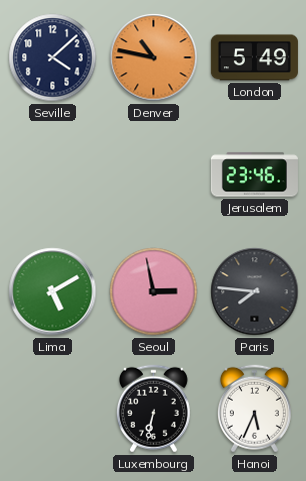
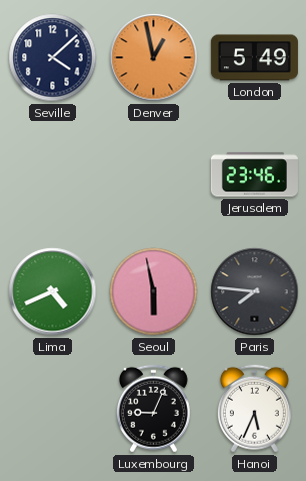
Denver: 10:47 -> 12:58
Lima: 5:10 -> 4:41
Seoul: 2:58 -> 5:58
Luxembourg: 6:32 -> 9:04
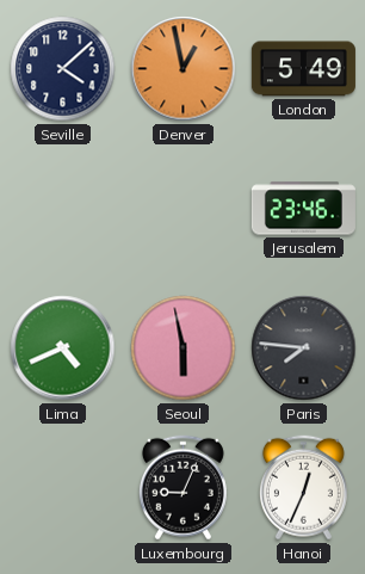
Hanoi: 5:34 -> 12:34
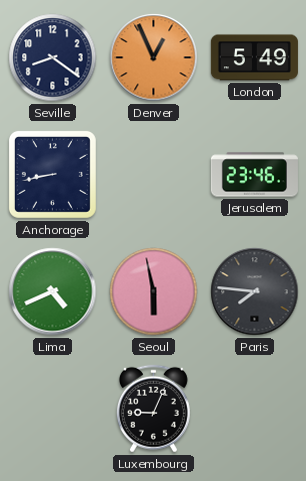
Seville: 4:08 -> 8:21
Denver: 12:58 -> 12:56
Anchorage: none -> 8:43
Hanoi: 12:34 -> none
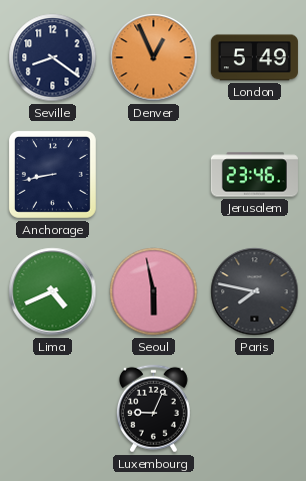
Paris: 7:46 -> 7:47
